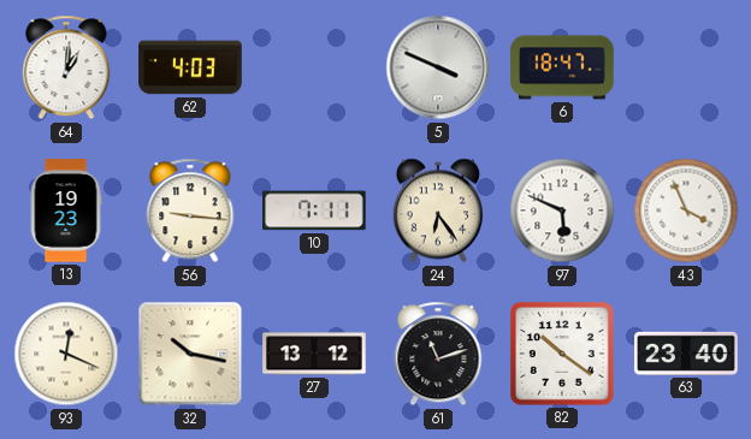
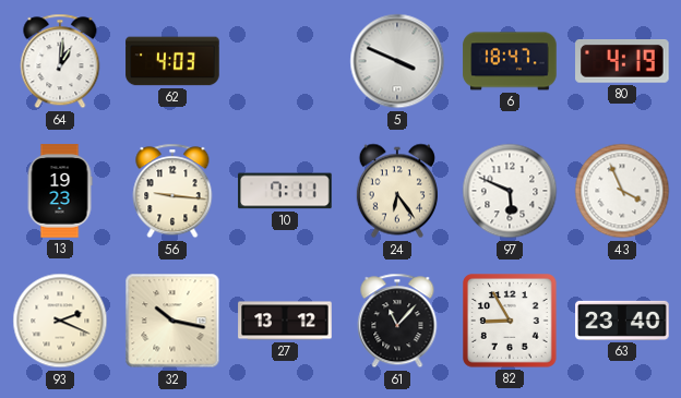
80: none -> 4:19
93: 12:19 -> 2:19
61: 11:12 -> 11:07
82: 10:21 -> 8:55
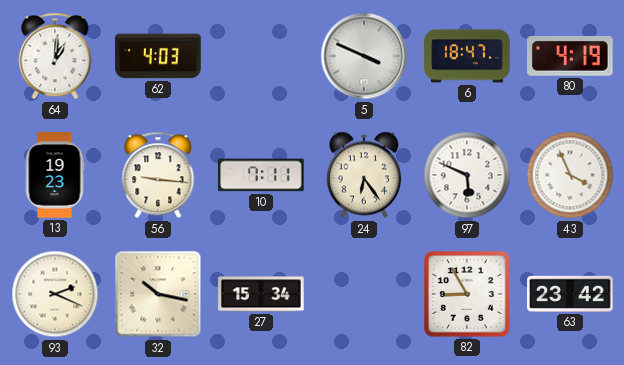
27: 13:12 -> 15:34
61: 11:07 -> none
63: 23:40 -> 23:42
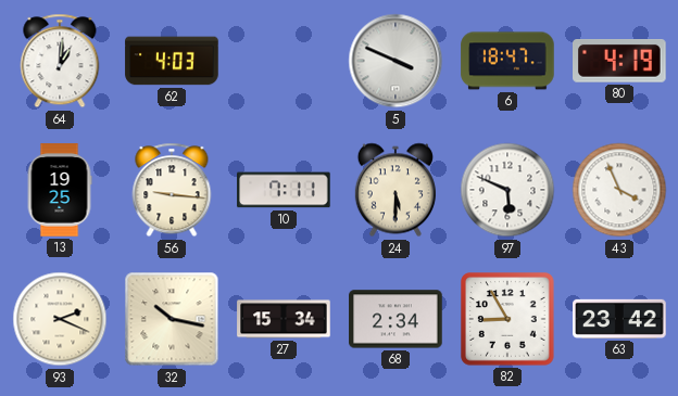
13: 19:23 -> 19:25
24: 6:24 -> 5:30
68: none -> 2:34
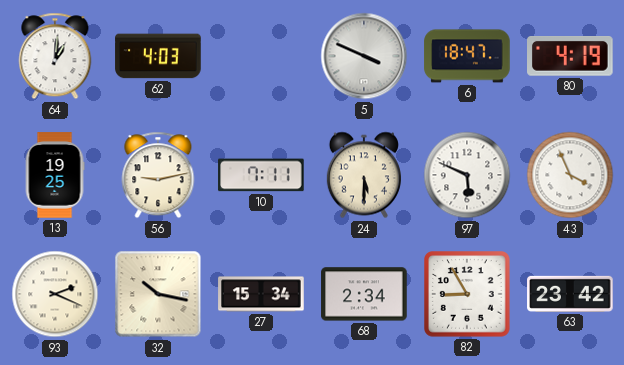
56: 9:16 -> 9:13
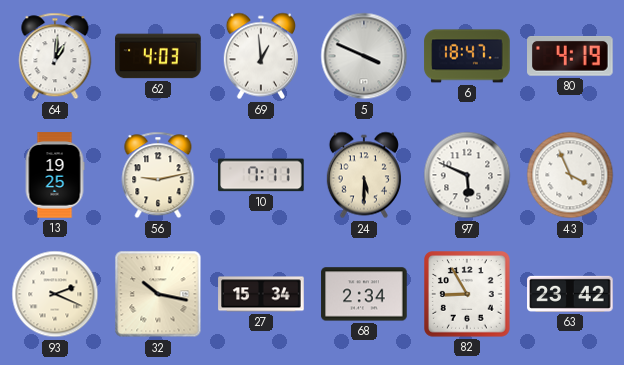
69: none -> 12:59
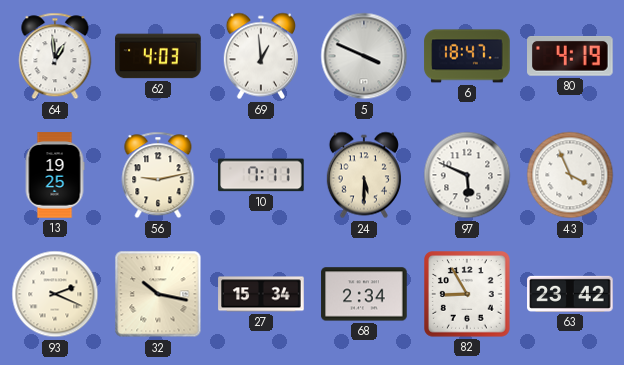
64: 1:01 -> 12:59
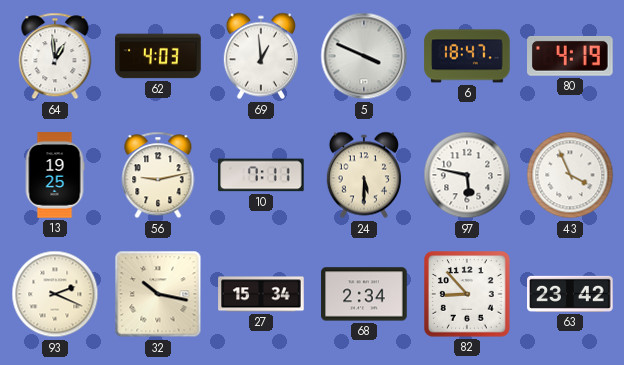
97: 5:49 -> 5:47
82: 8:55 -> 8:53
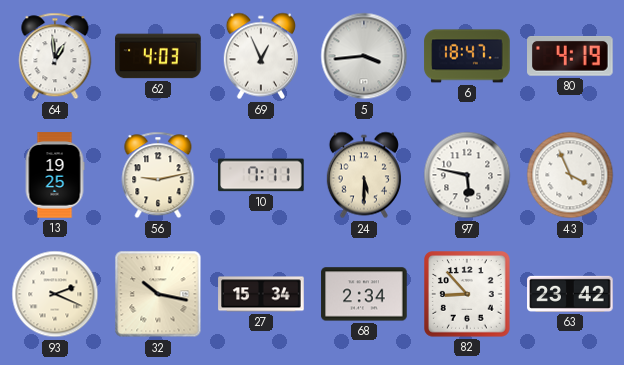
69: 12:59 -> 12:56
5: 3:49 -> 3:44
